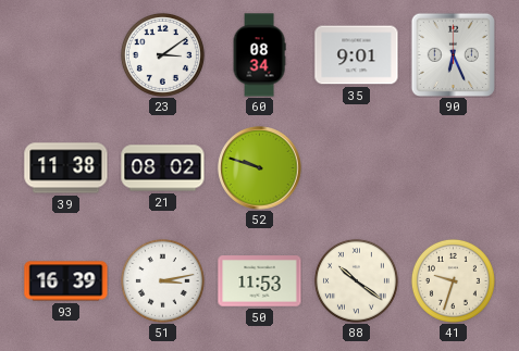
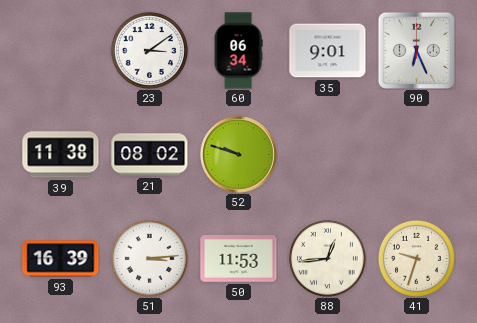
60: 08:34 -> 06:34
51: 3:13 -> 3:14
88: 10:21 -> 12:44
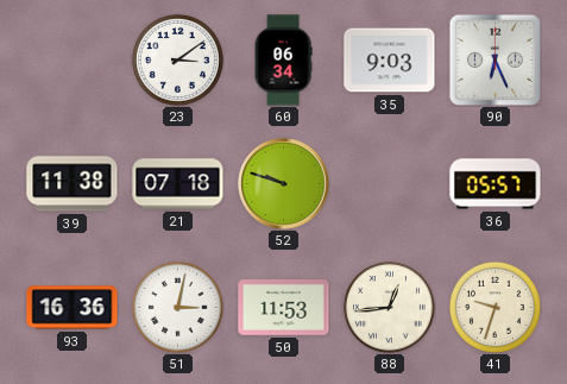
35: 9:01 -> 9:03
21: 08:02 -> 07:18
36: none -> 05:57
93: 16:39 -> 16:36
51: 3:14 -> 3:02
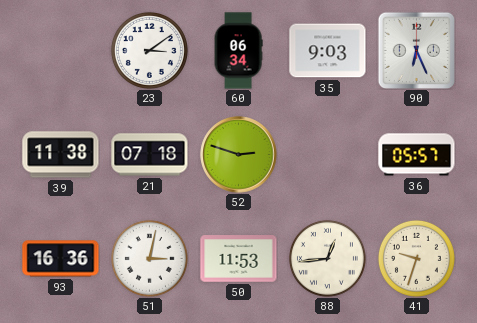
52: 9:48 -> 2:48
